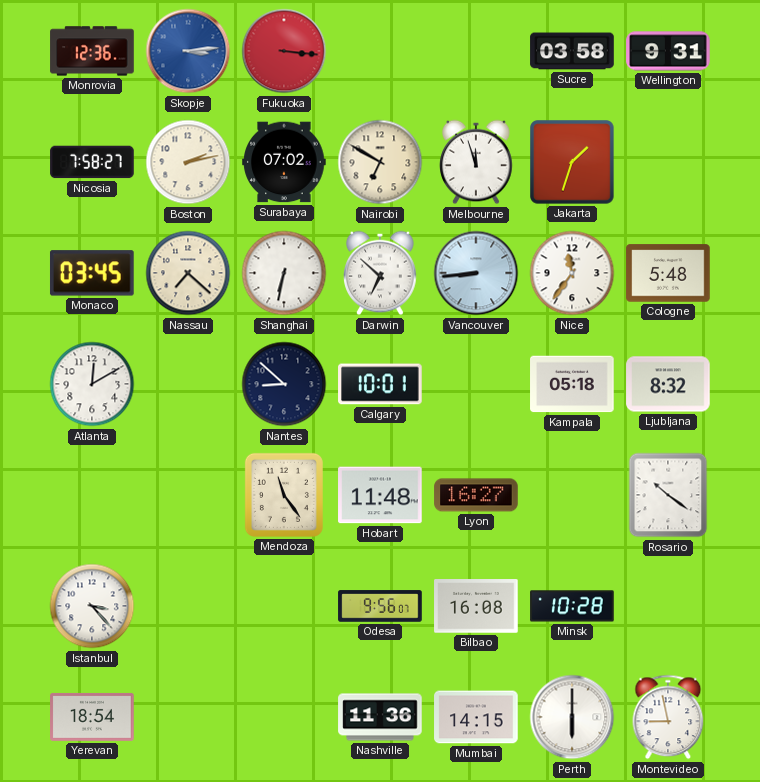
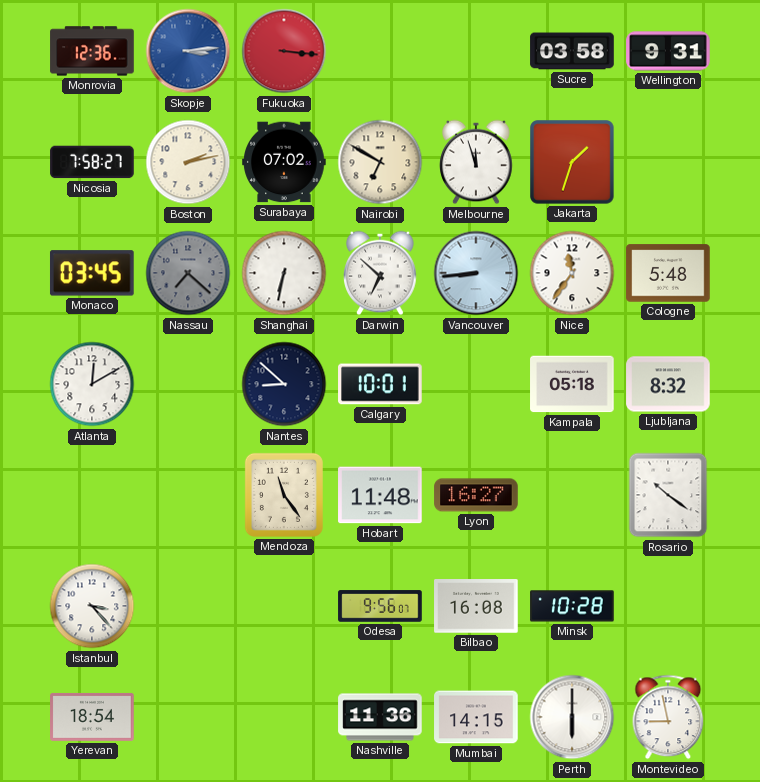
Nassau dial: cream -> grey
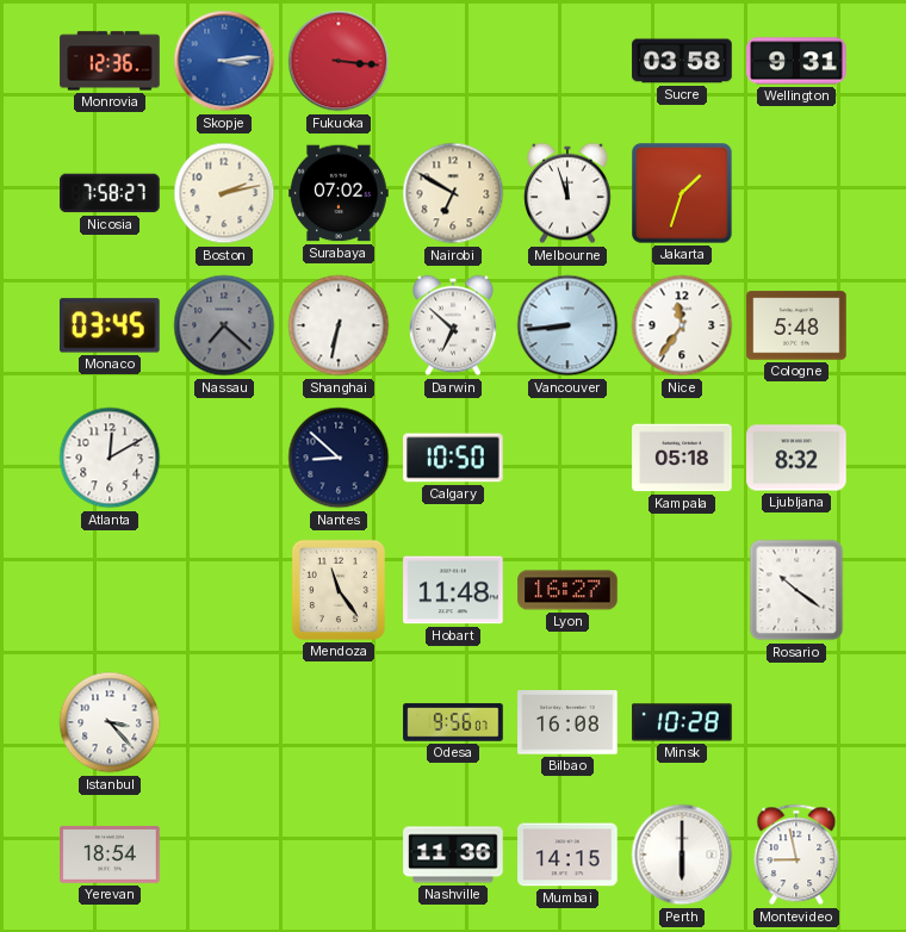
Calgary: 10:01 -> 10:50
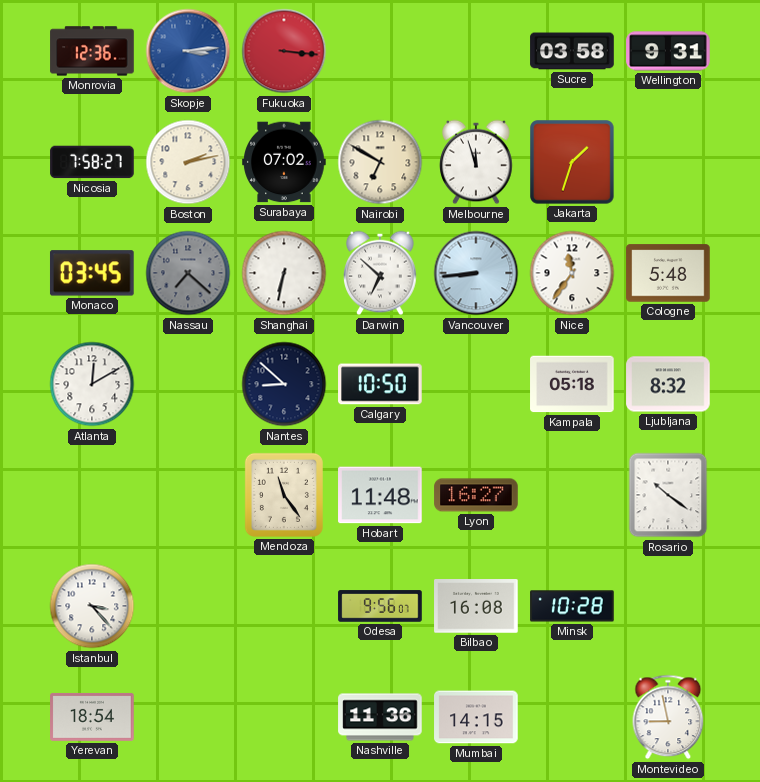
Perth: 6:00 -> none
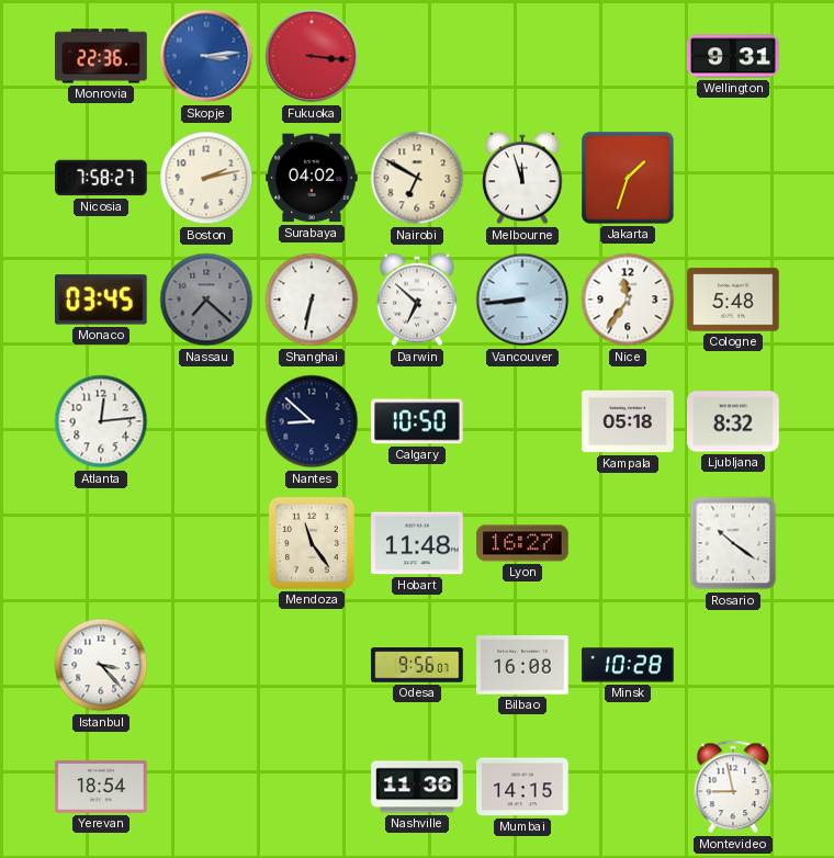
Monrovia: 12:36 -> 22:36
Sucre: 03:58 -> none
Surabaya: 07:02 -> 04:02
Atlanta: 12:10 -> 12:14
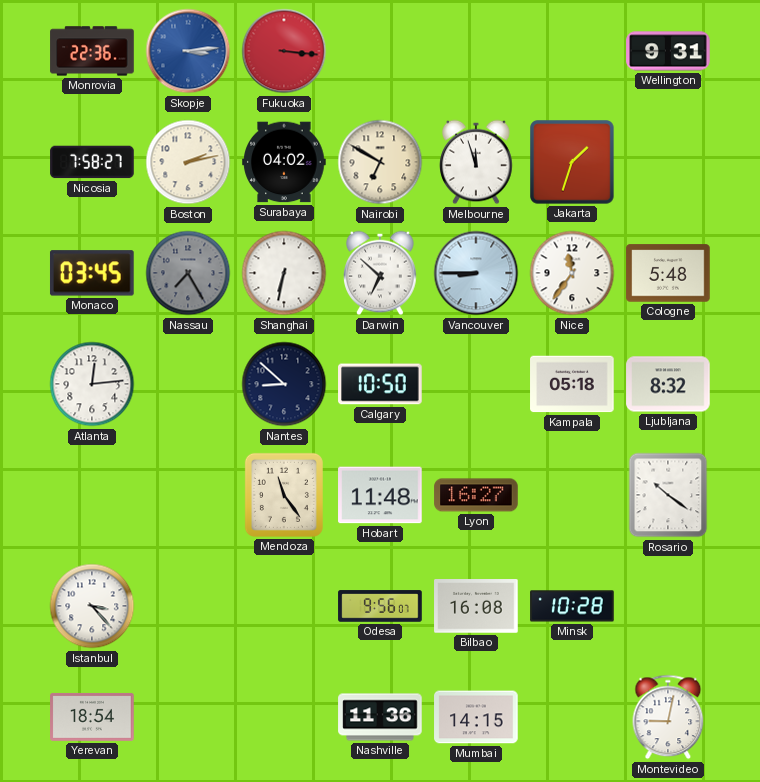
Nassau: 7:22 -> 7:25
Vancouver: 8:44 -> 8:45
Montevideo: 8:58 -> 9:02
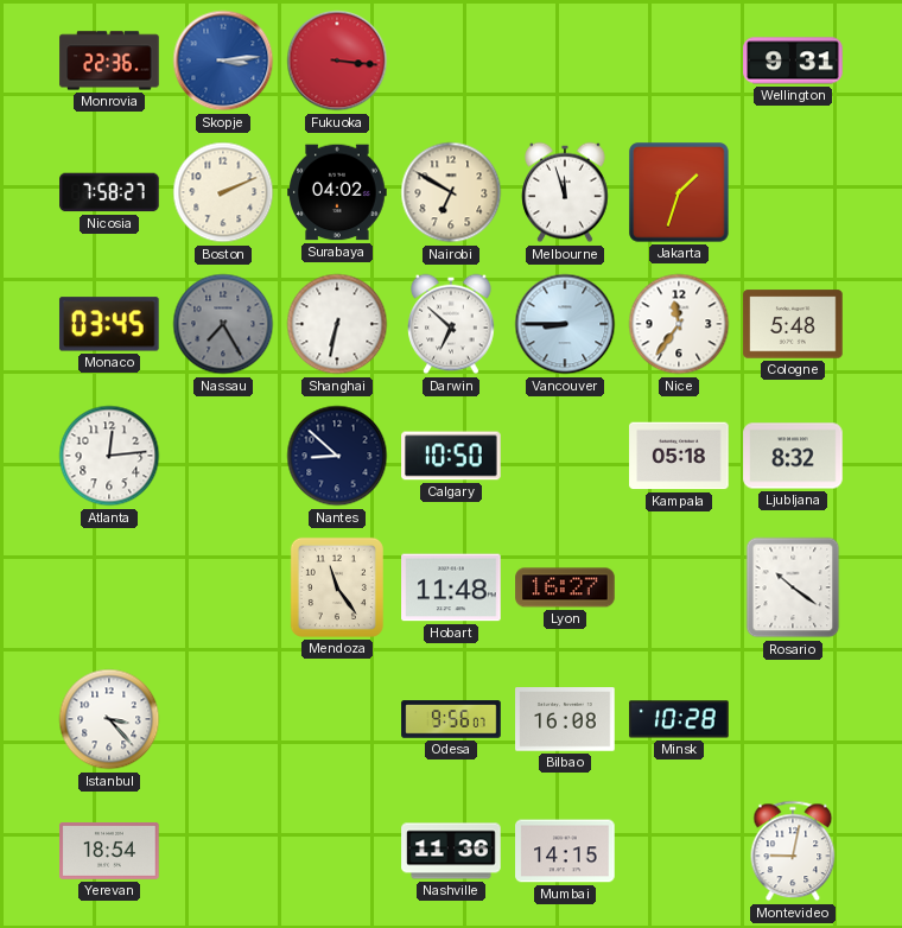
Boston: 2:13 -> 2:11
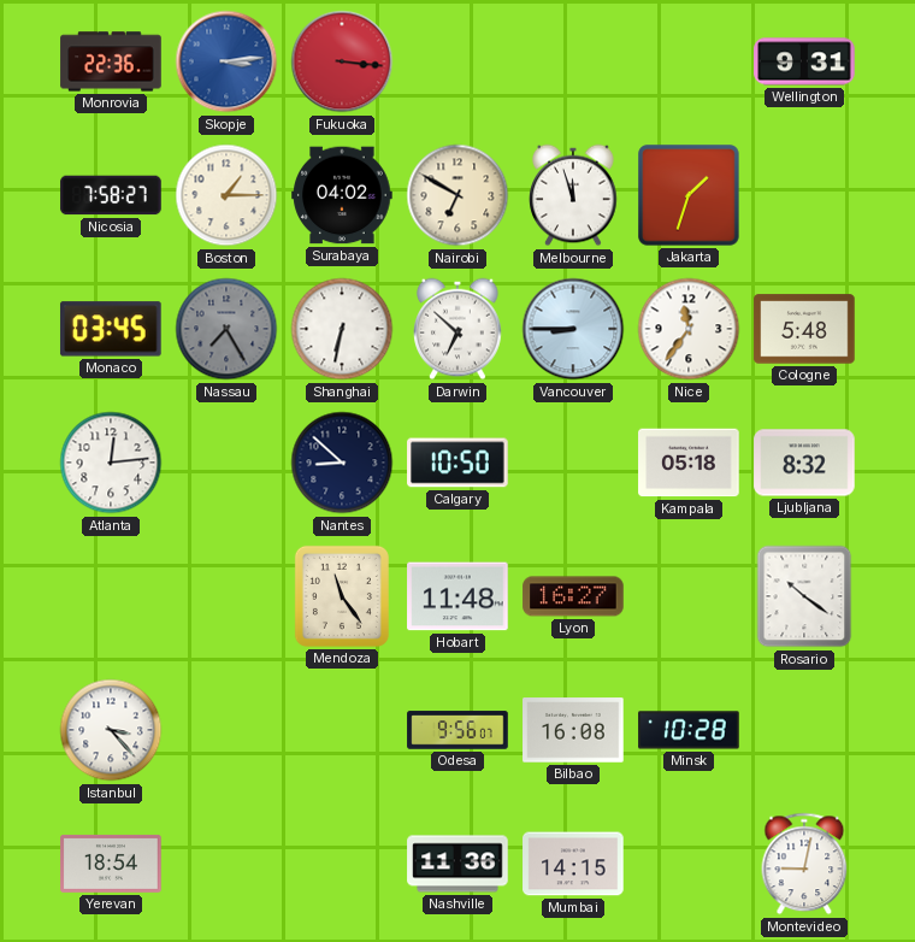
Boston: 2:11 -> 1:15
